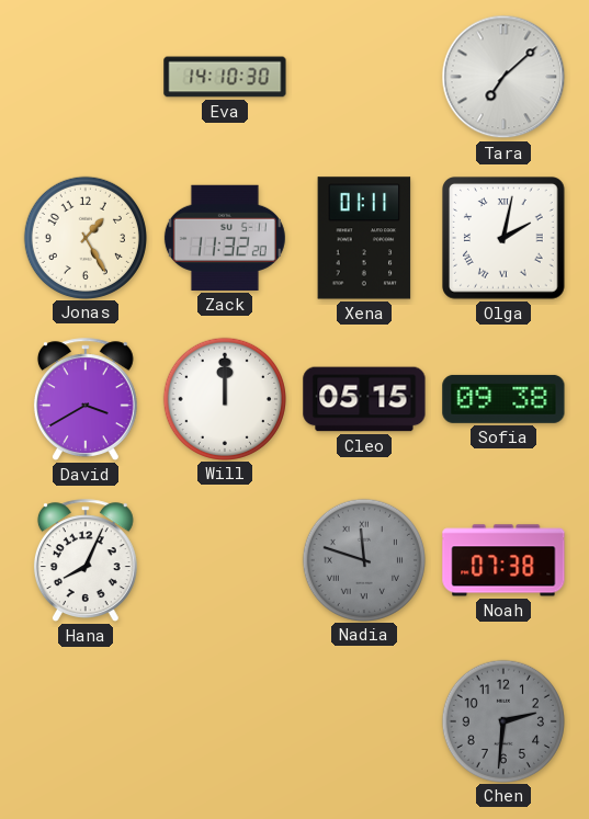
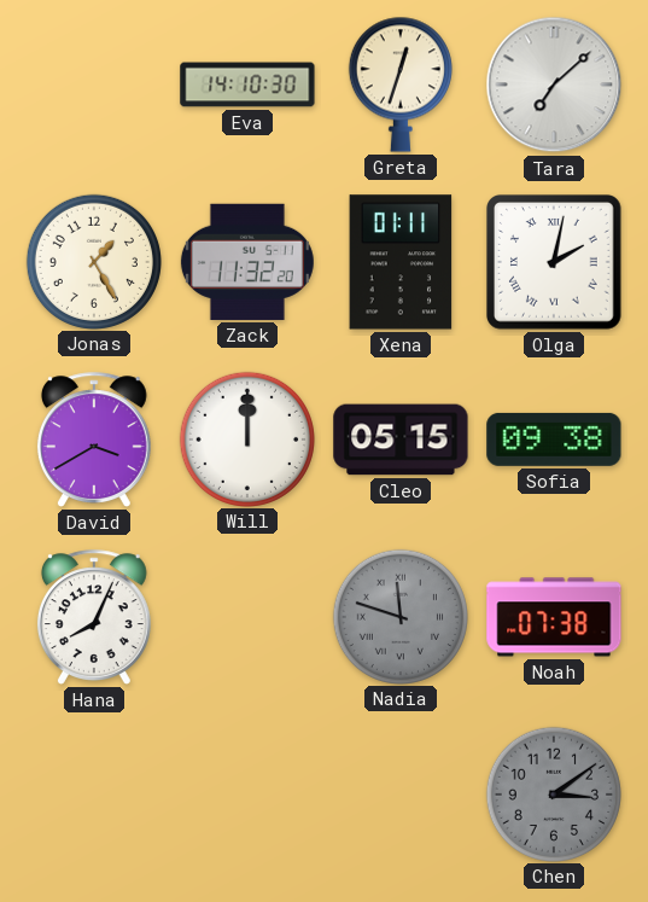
Greta: none -> 12:33
Chen: 2:31 -> 3:09
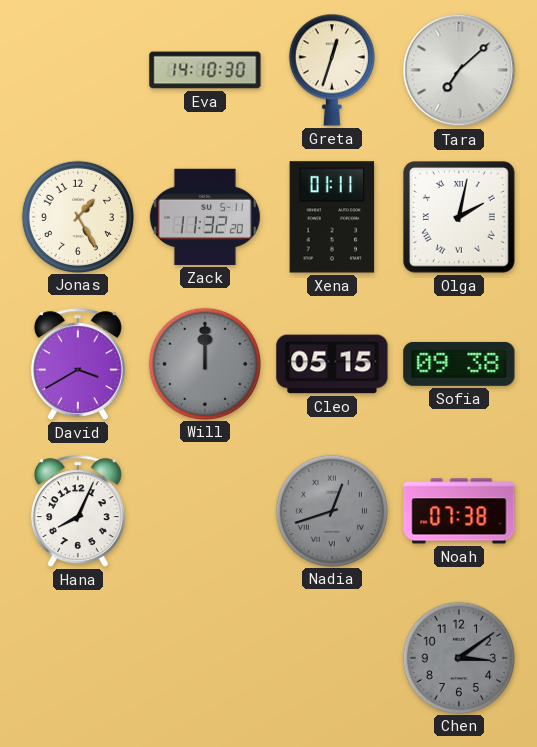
Will dial: white -> grey
Nadia: 11:48 -> 12:42
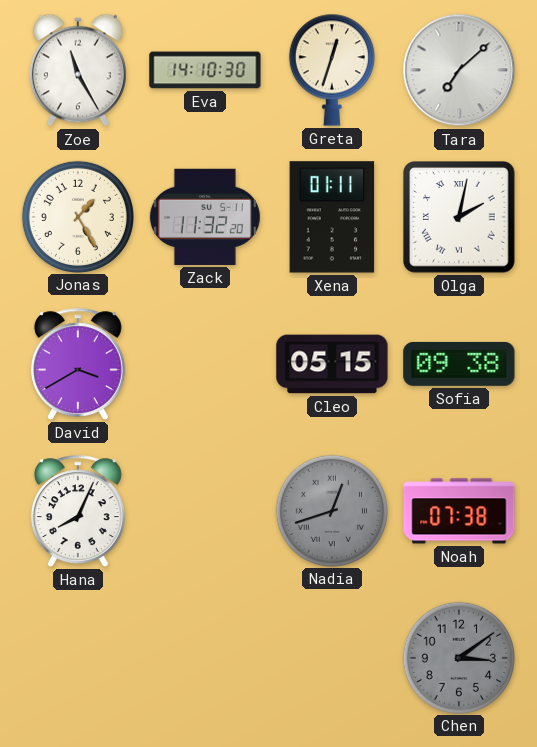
Zoe: none -> 11:25
Will: 12:00 -> none
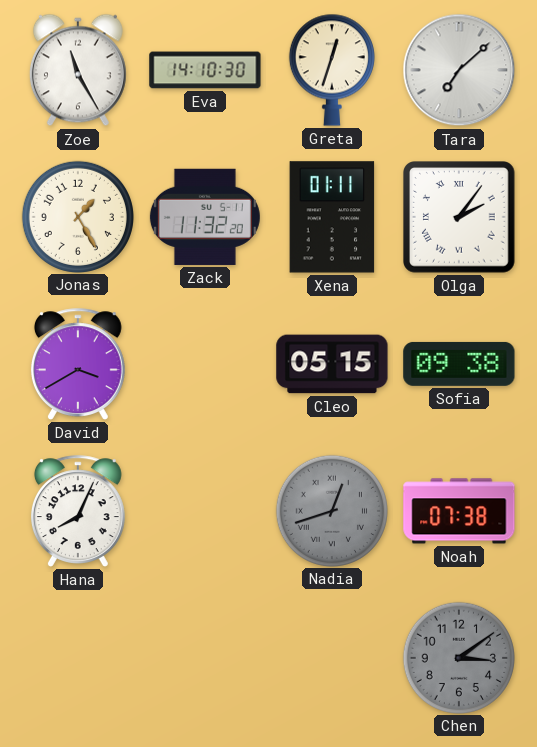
Olga: 2:02 -> 2:06
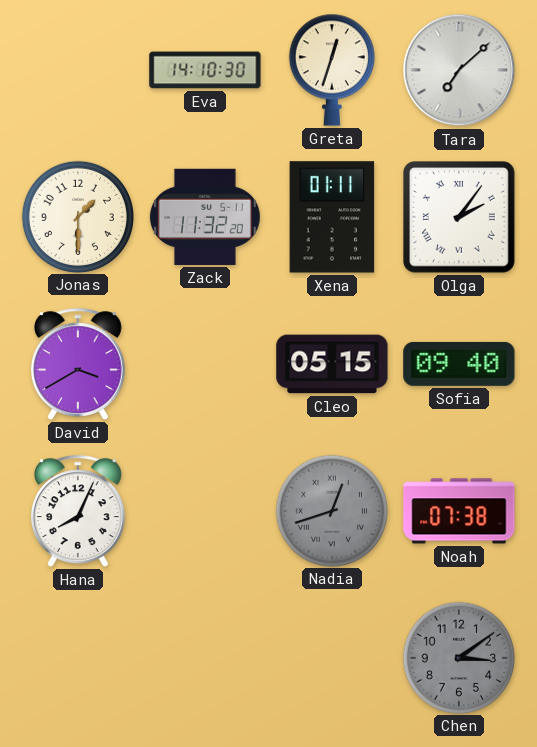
Zoe: 11:25 -> none
Jonas: 1:25 -> 1:30
Sofia: 09:38 -> 09:40
